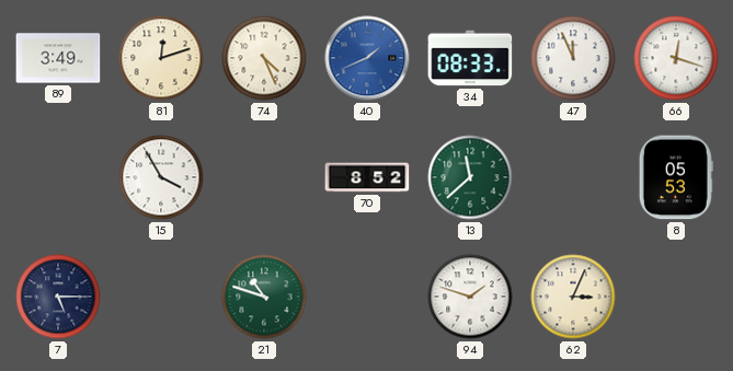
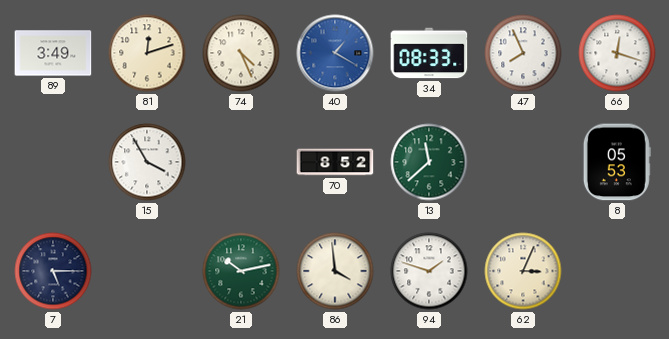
40: 1:41 -> 1:20
47: 11:56 -> 7:56
21: 10:48 -> 10:13
86: none -> 3:59
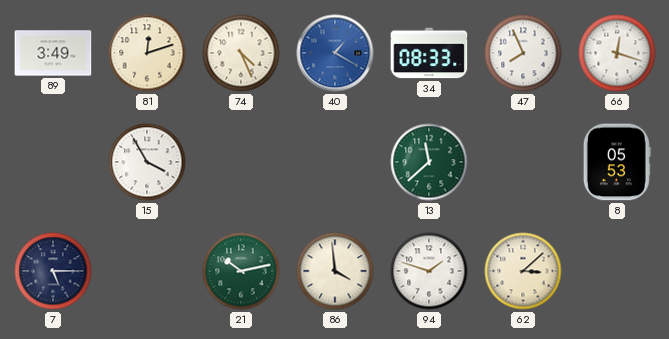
70: 8:52 -> none
62: 3:04 -> 3:08
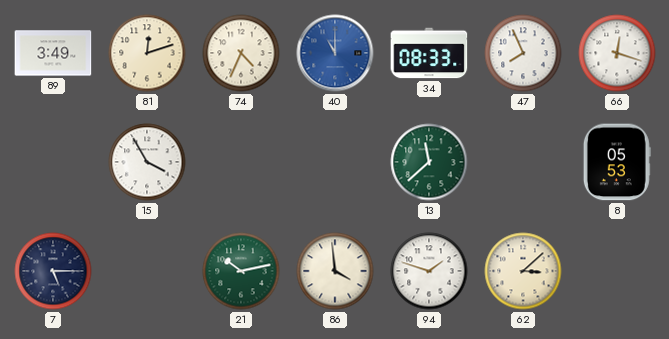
74: 4:26 -> 4:34
40: 1:20 -> 11:00
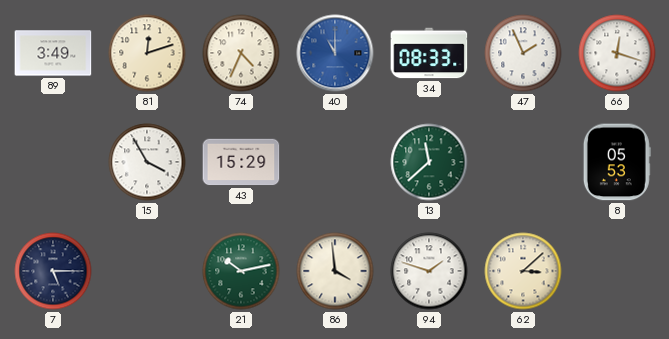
47: 7:56 -> 1:56
43: none -> 15:29
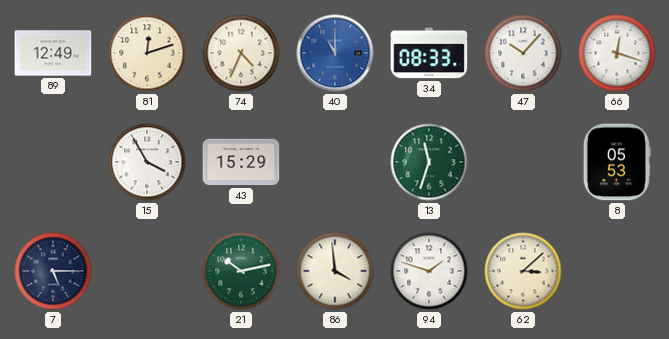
89: 3:49 -> 12:49
47: 1:56 -> 10:07
13: 11:38 -> 11:33
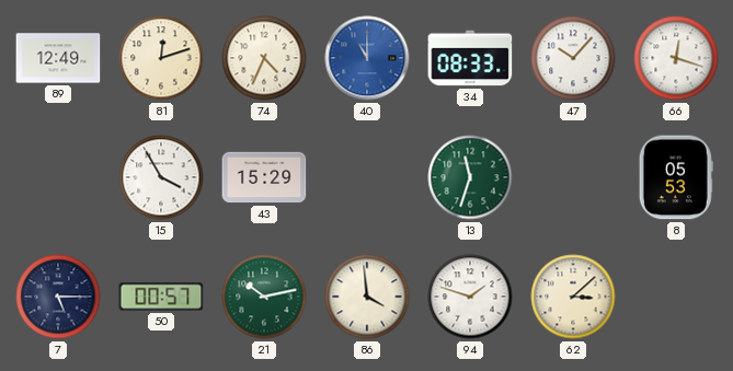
50: none -> 00:57
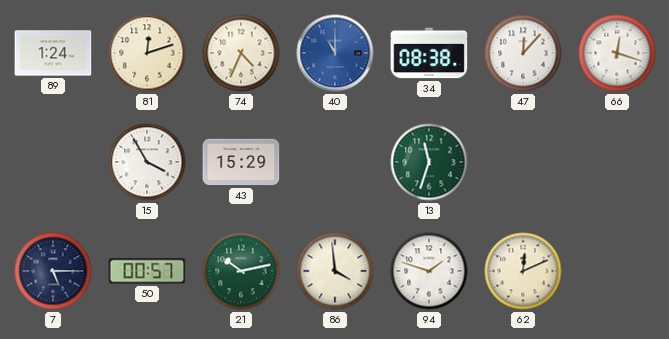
89: 12:49 -> 1:24
34: 08:33 -> 08:38
47: 10:07 -> 12:07
8: 05:53 -> none
62: 3:08 -> 12:11
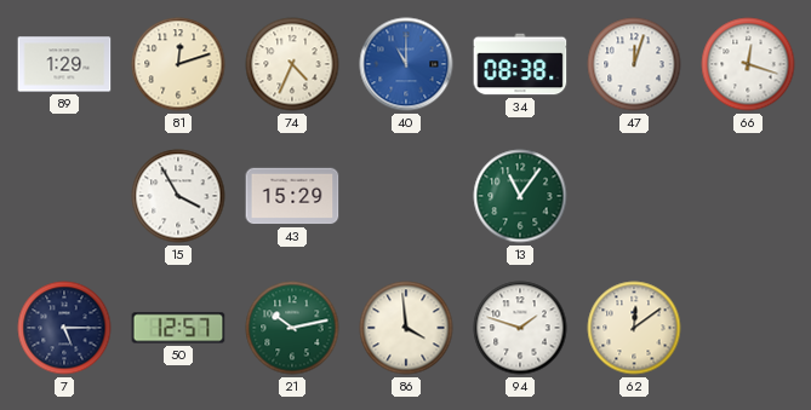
89: 1:24 -> 1:29
47: 12:07 -> 12:03
13: 11:33 -> 11:06
50: 00:57 -> 12:57
62: 12:11 -> 12:09
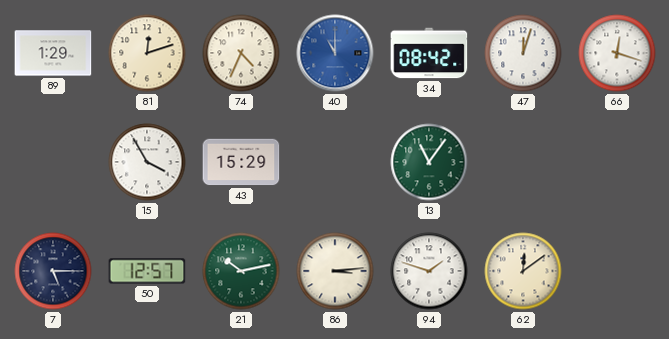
34: 08:38 -> 08:42
86: 3:59 -> 3:14
